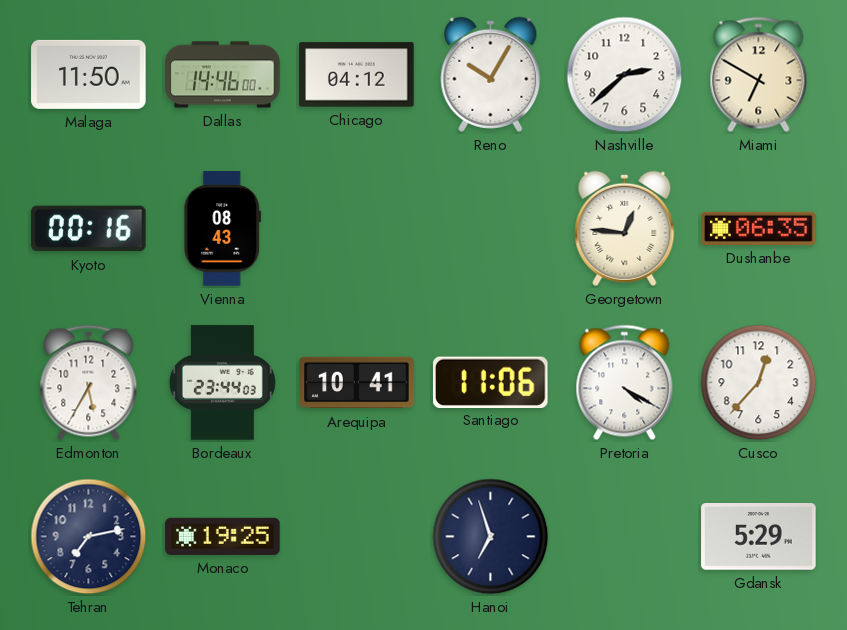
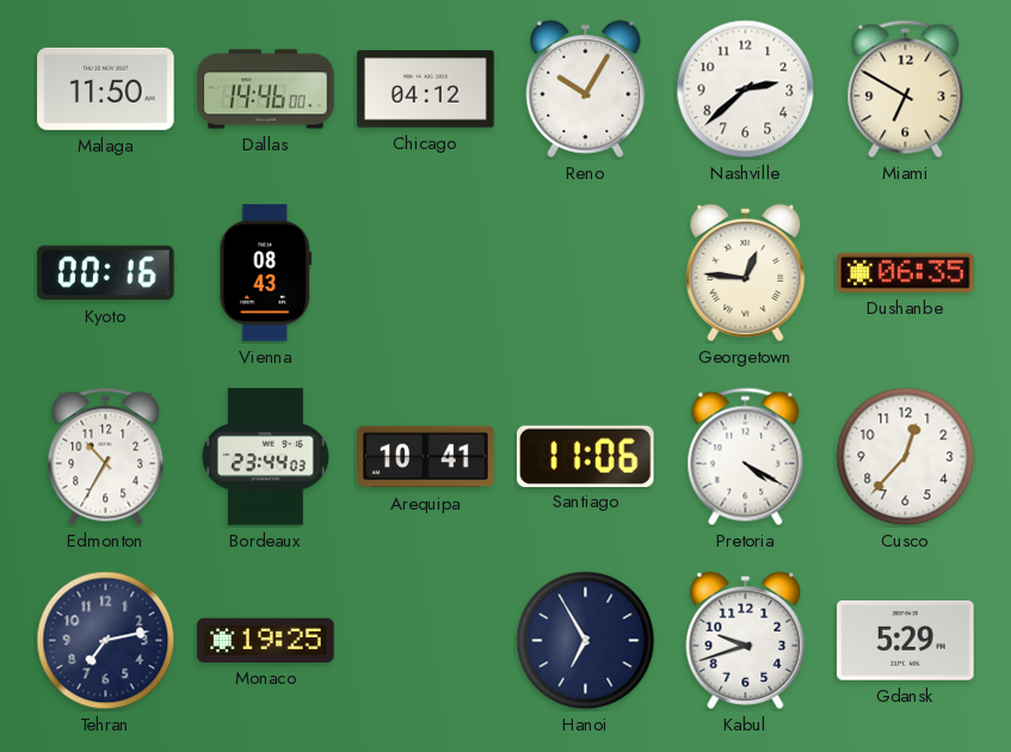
Edmonton: 5:35 -> 10:35
Hanoi: 6:57 -> 6:55
Kabul: none -> 9:42
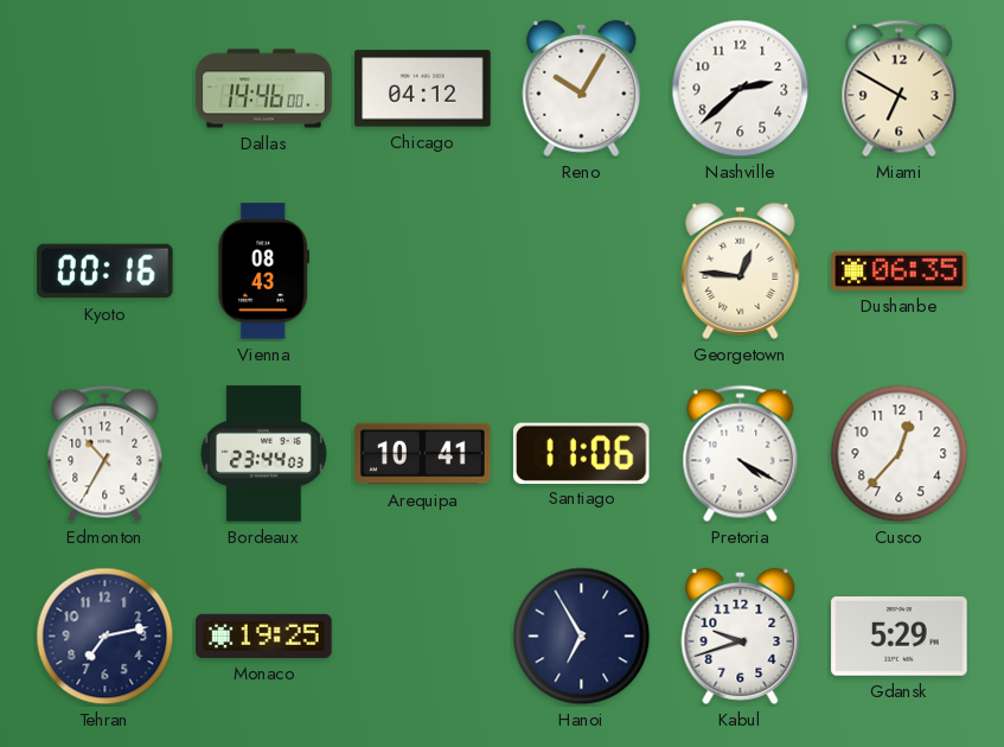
Malaga: 11:50 -> none
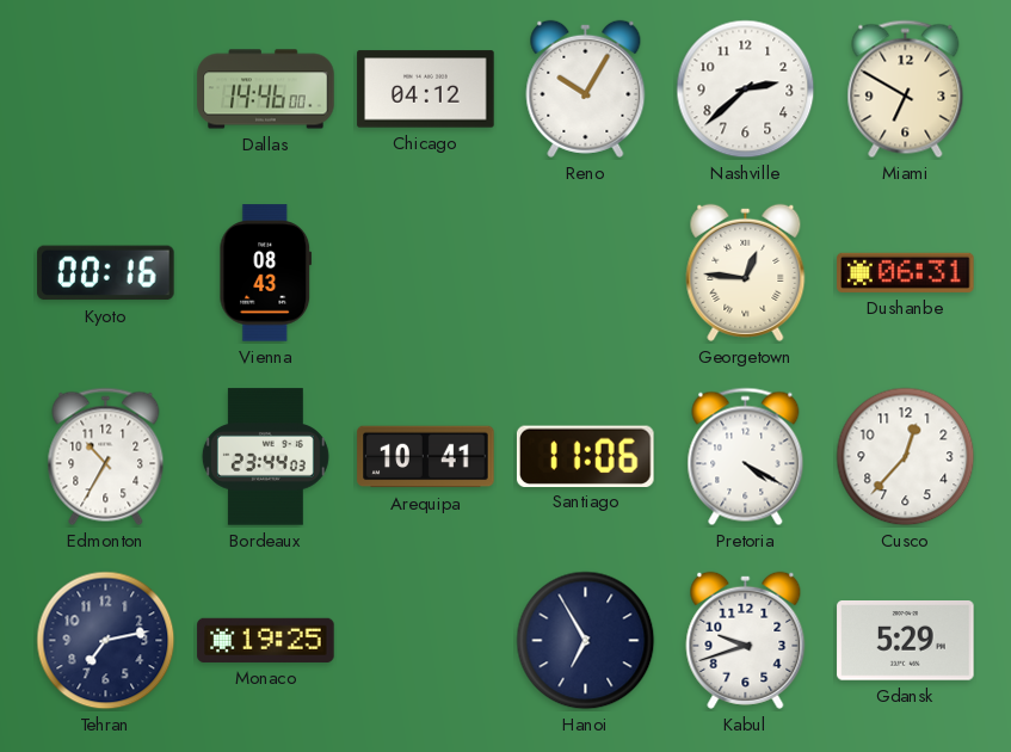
Dushanbe: 06:35 -> 06:31
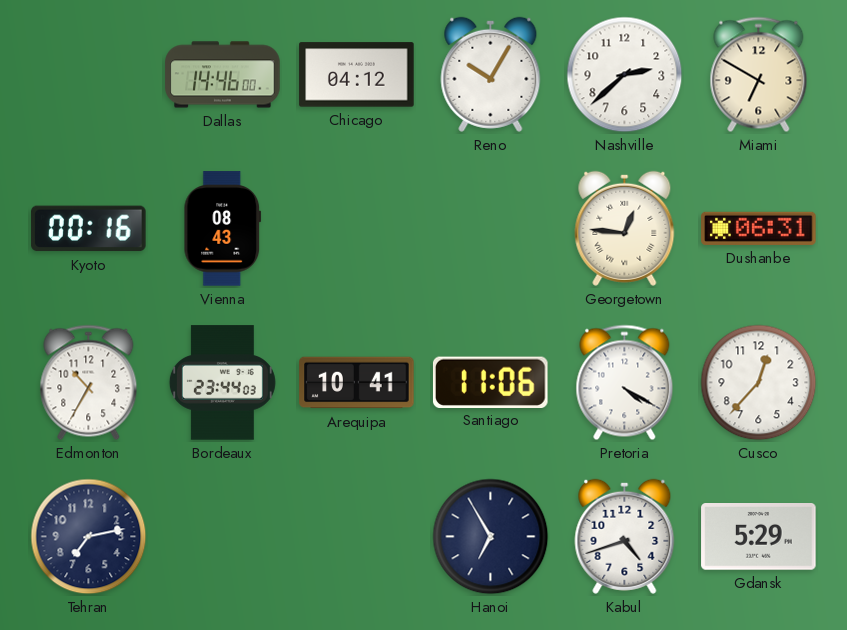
Monaco: 19:25 -> none
Kabul: 9:42 -> 4:42
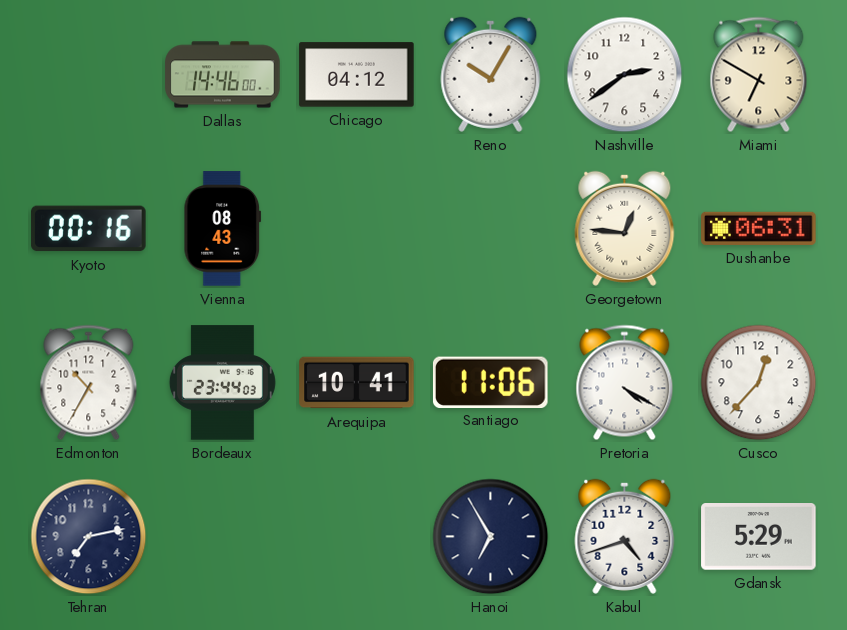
Nashville: 2:38 -> 2:39
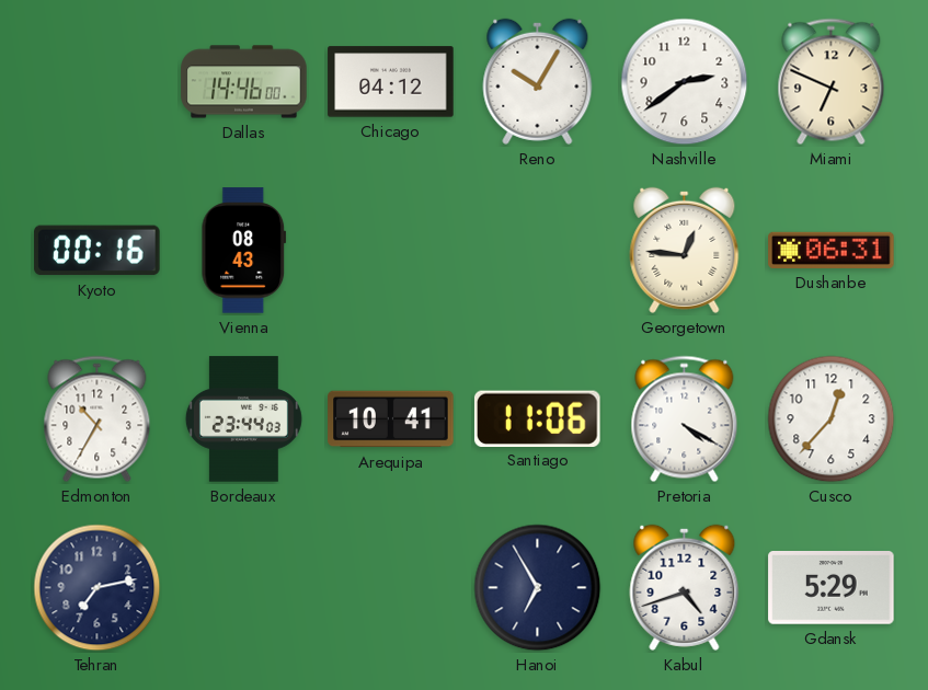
Miami: 6:50 -> 6:49
